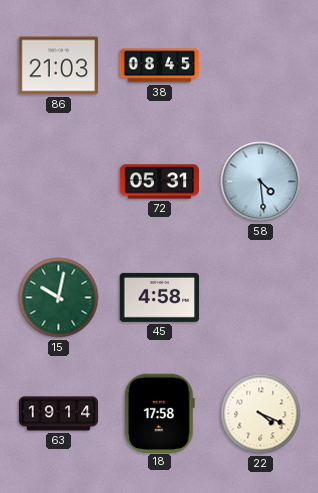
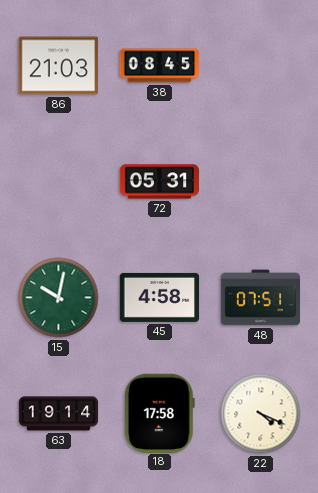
58: 4:29 -> none
48: none -> 07:51
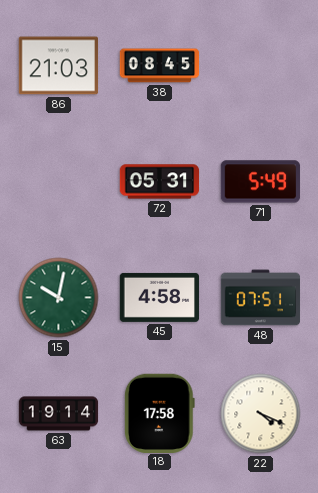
71: none -> 5:49
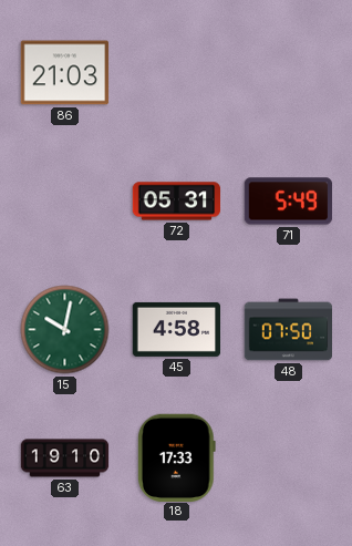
38: 08:45 -> none
48: 07:51 -> 07:50
63: 19:14 -> 19:10
18: 17:58 -> 17:33
22: 4:19 -> none
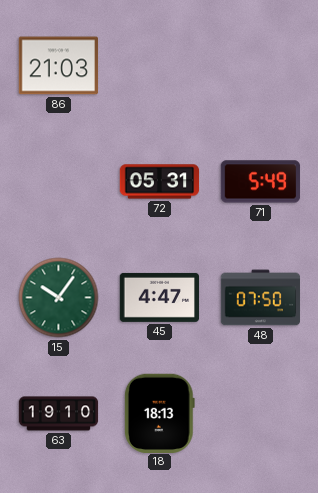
15: 10:02 -> 10:06
45: 4:58 -> 4:47
18: 17:33 -> 18:13
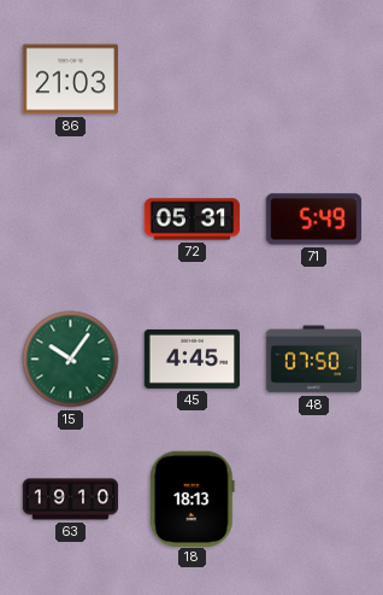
45: 4:47 -> 4:45
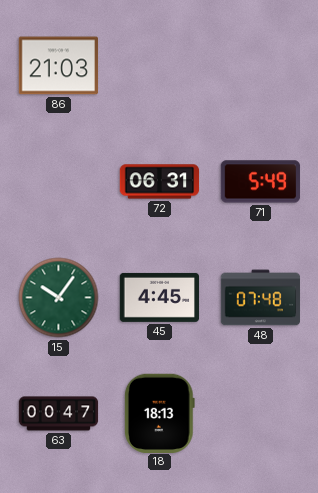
72: 05:31 -> 06:31
48: 07:50 -> 07:48
63: 19:10 -> 00:47
